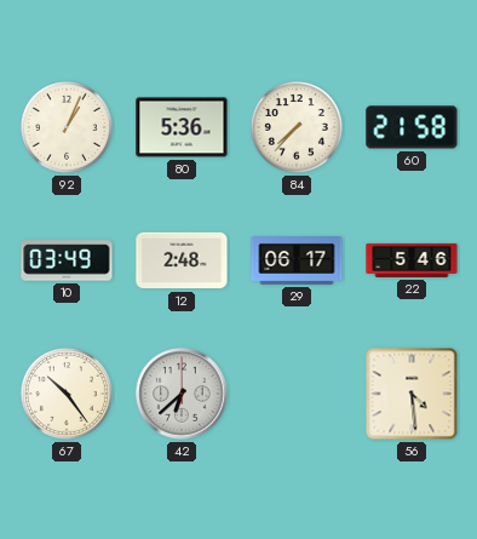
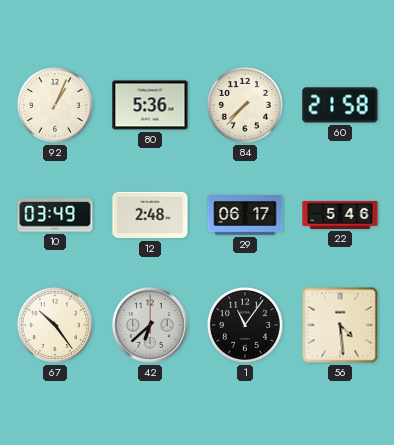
1: none -> 11:06
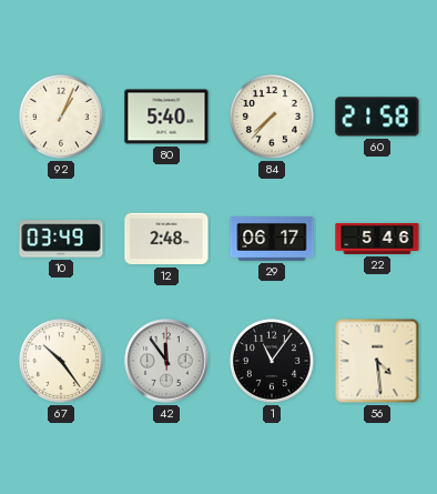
80: 5:36 -> 5:40
42: 6:38 -> 11:54
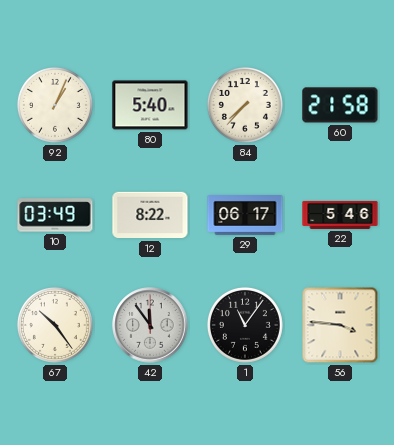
12: 2:48 -> 8:22
56: 4:29 -> 3:46
